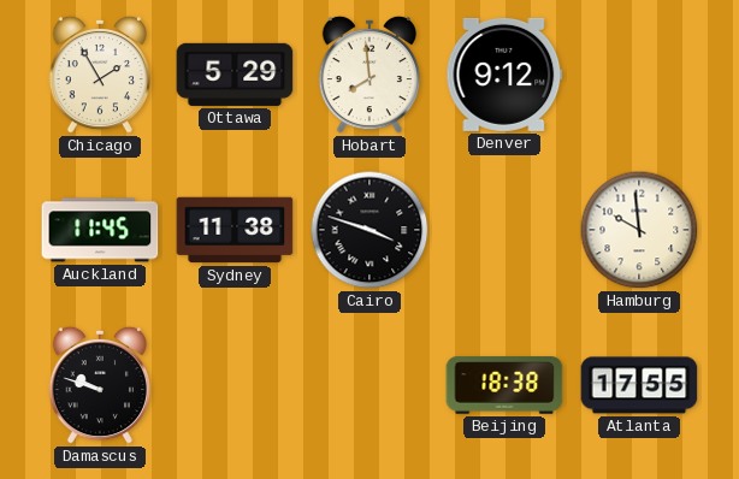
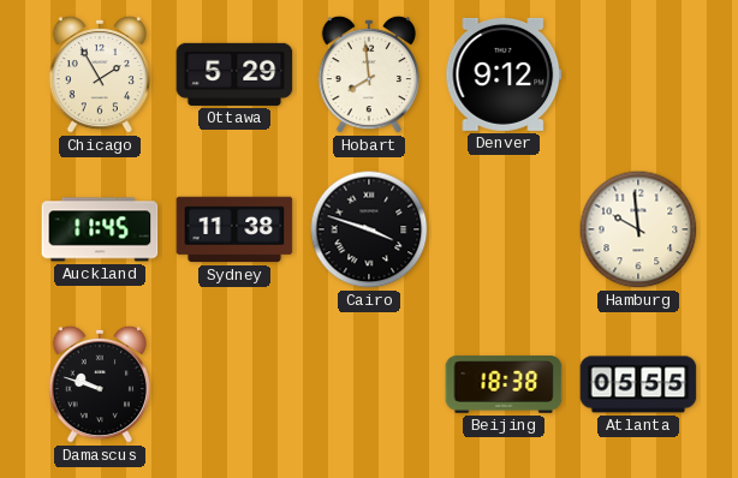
Atlanta: 17:55 -> 05:55
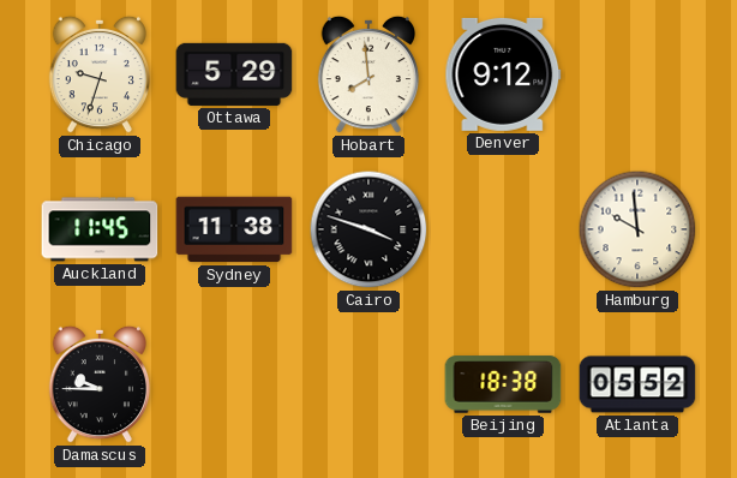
Chicago: 1:55 -> 9:33
Damascus: 9:48 -> 9:45
Atlanta: 05:55 -> 05:52
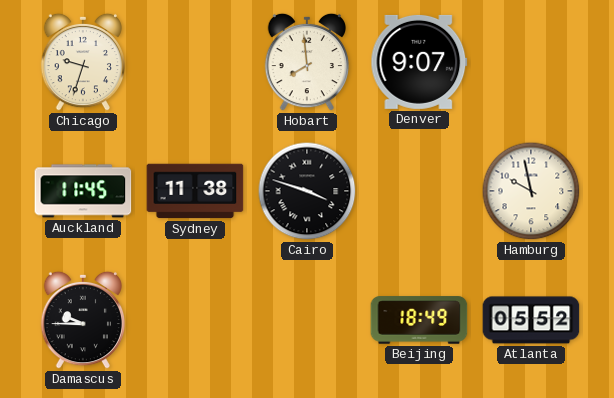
Ottawa: 5:29 -> none
Denver: 9:12 -> 9:07
Hamburg: 9:59 -> 9:58
Beijing: 18:38 -> 18:49
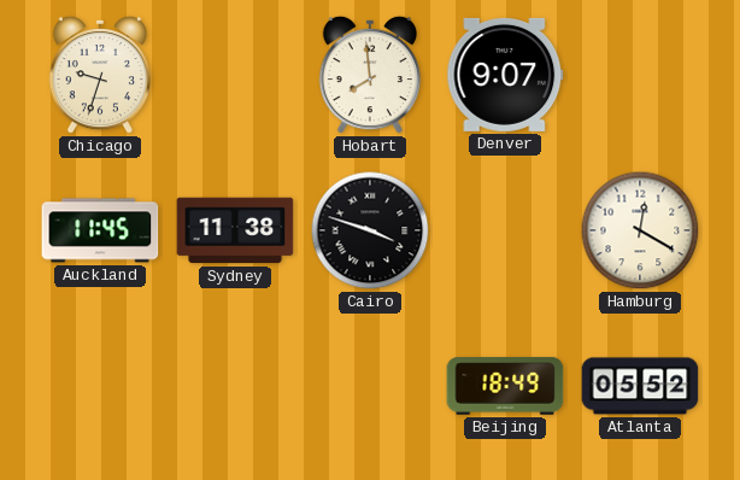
Hamburg: 9:58 -> 12:20
Damascus: 9:45 -> none
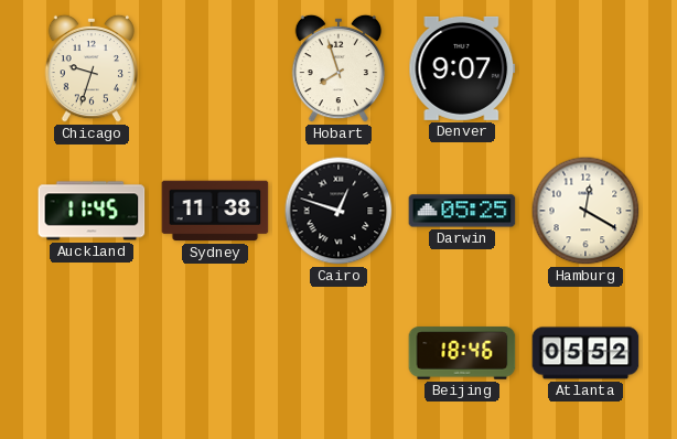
Hobart: 7:59 -> 7:57
Cairo: 3:48 -> 12:48
Darwin: none -> 05:25
Beijing: 18:49 -> 18:46
